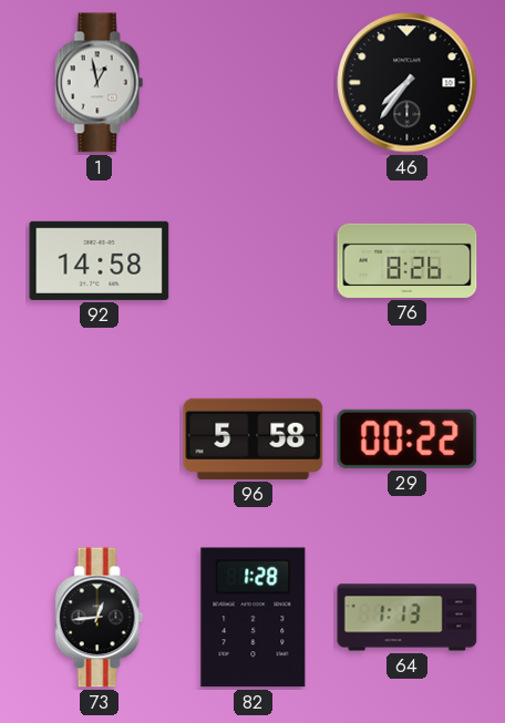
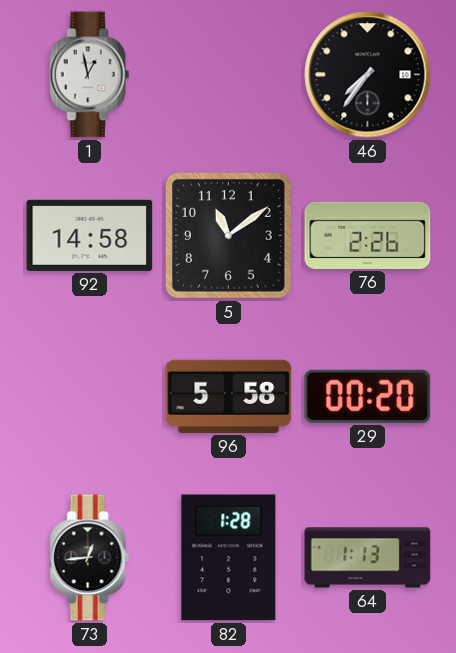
5: none -> 11:09
76: 8:26 -> 2:26
29: 00:22 -> 00:20
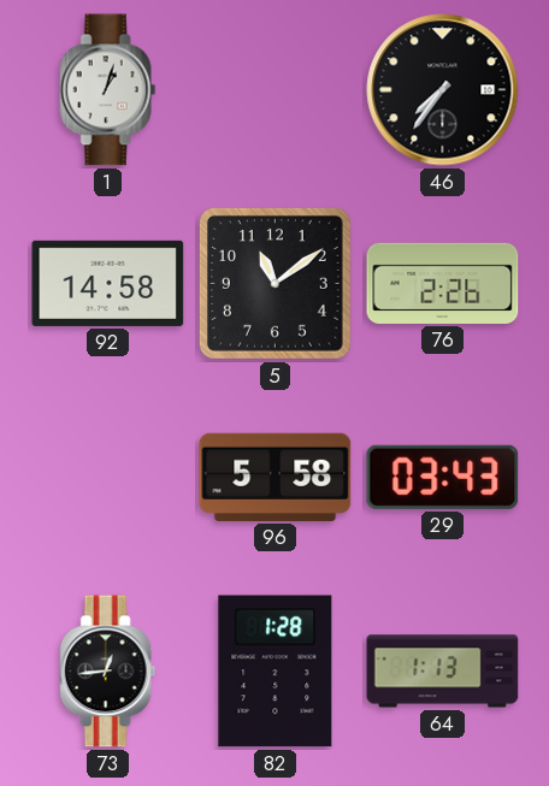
1: 12:58 -> 1:03
29: 00:20 -> 03:43
